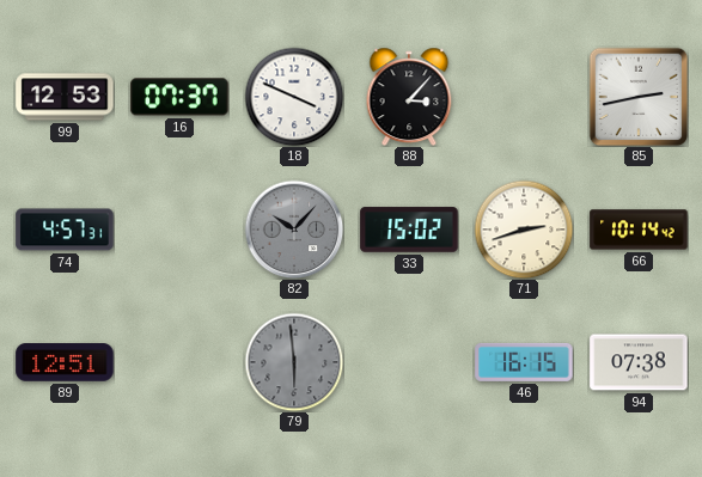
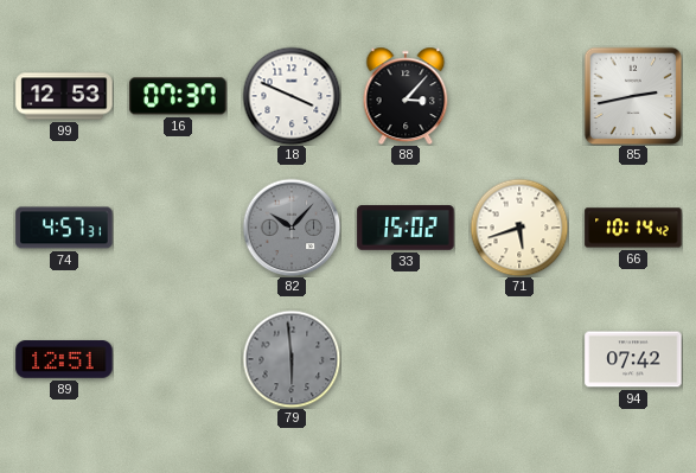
71: 2:42 -> 5:42
46: 16:15 -> none
94: 07:38 -> 07:42
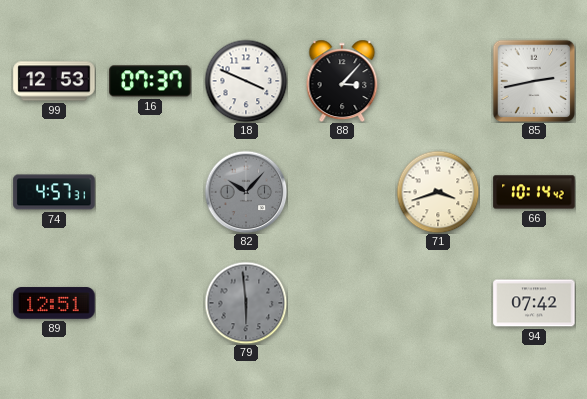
33: 15:02 -> none
71: 5:42 -> 3:42
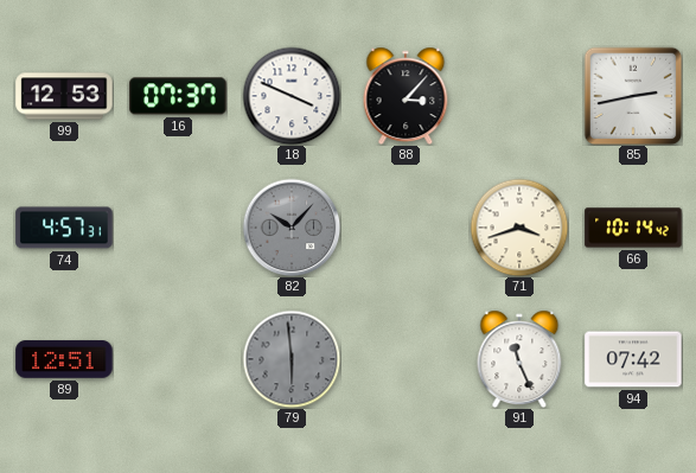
91: none -> 11:26
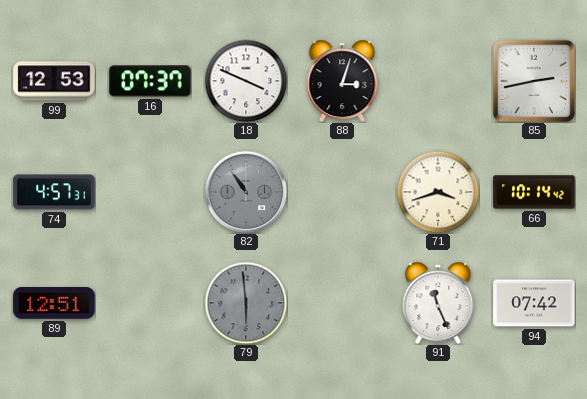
88: 3:07 -> 3:03
82: 10:07 -> 10:54
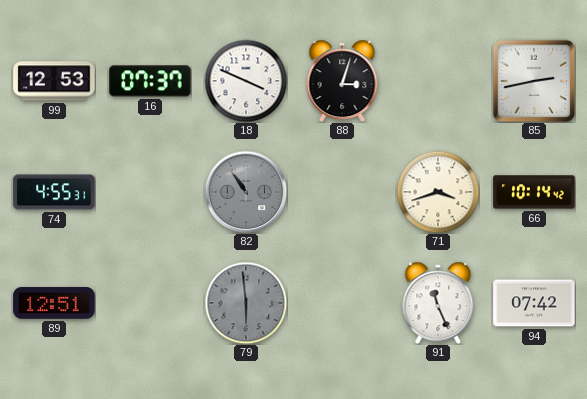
74: 4:57 -> 4:55
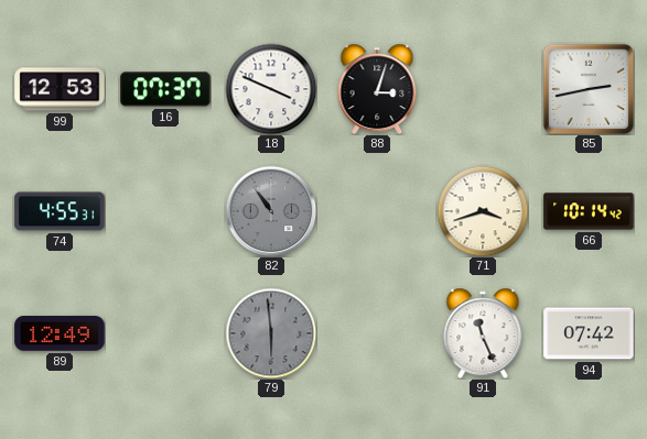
89: 12:51 -> 12:49
